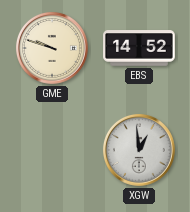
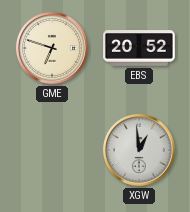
GME: 9:48 -> 6:48
EBS: 14:52 -> 20:52
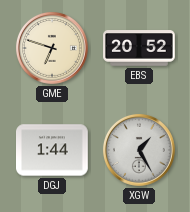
DGJ: none -> 1:44
XGW: 12:59 -> 1:25
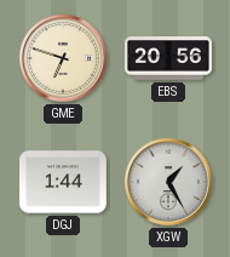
EBS: 20:52 -> 20:56
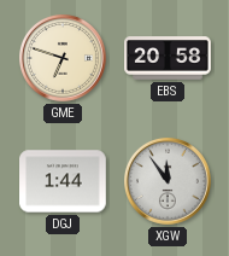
EBS: 20:56 -> 20:58
XGW: 1:25 -> 11:54
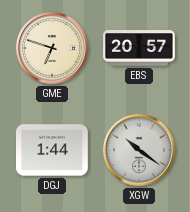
EBS: 20:58 -> 20:57
XGW: 11:54 -> 10:21
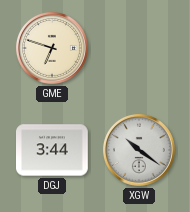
EBS: 20:57 -> none
DGJ: 1:44 -> 3:44
